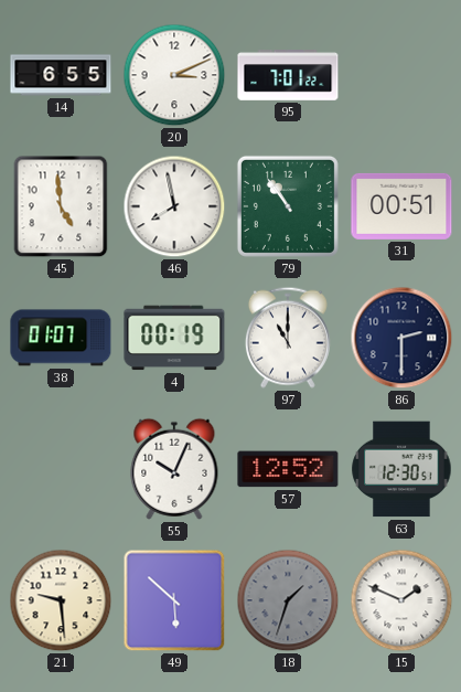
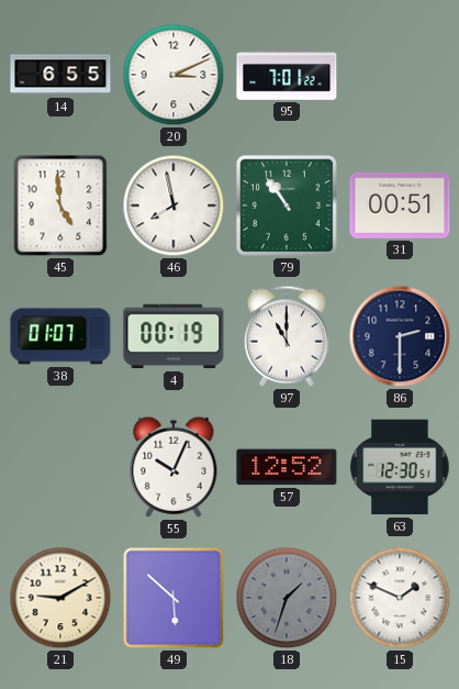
21: 9:29 -> 9:10
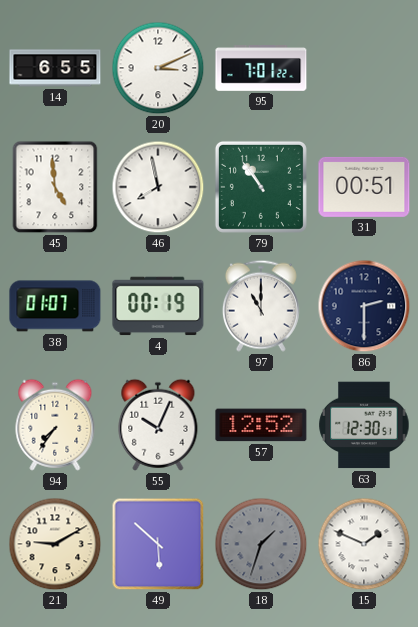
94: none -> 7:36
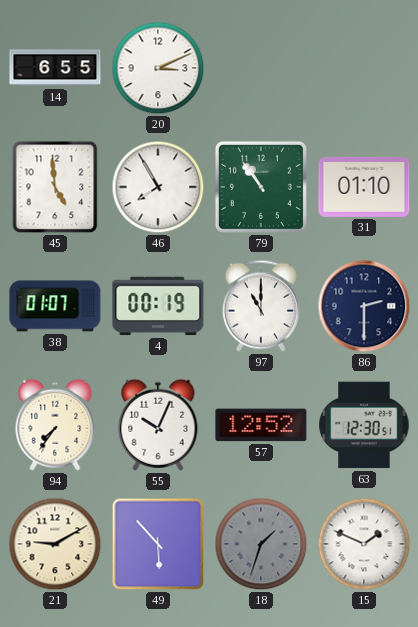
95: 7:01 -> none
46: 7:58 -> 7:55
31: 00:51 -> 01:10
49: 5:52 -> 5:53
